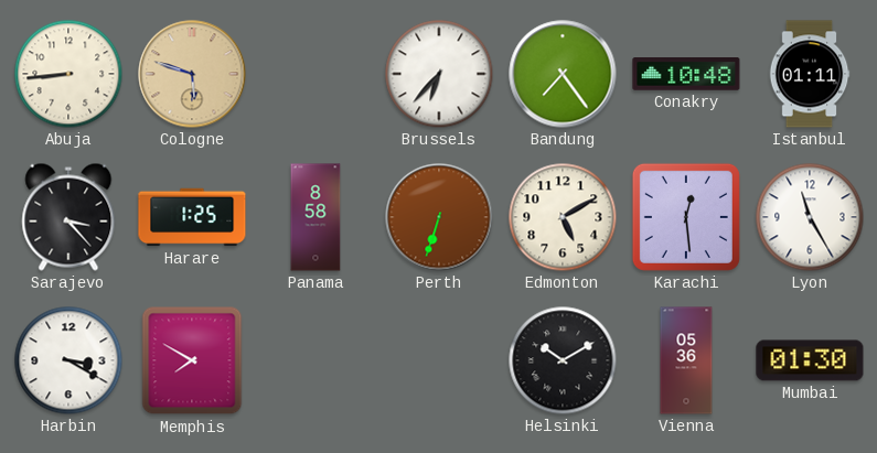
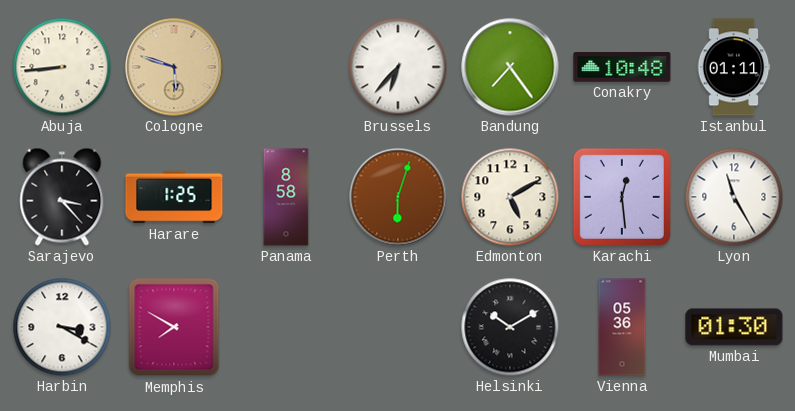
Perth: 6:33 -> 6:03
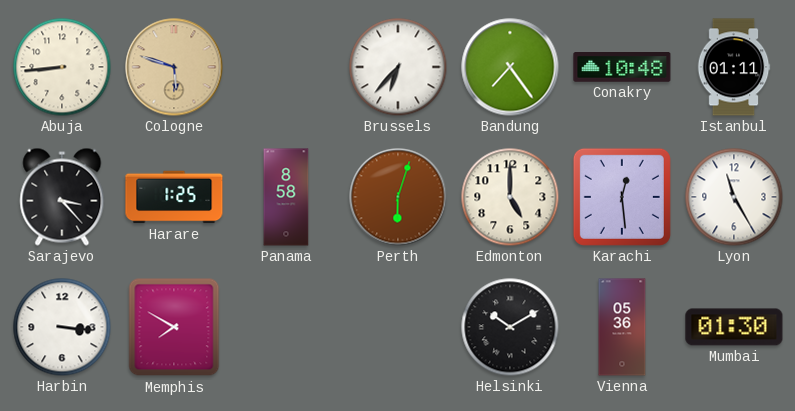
Edmonton: 5:10 -> 5:00
Harbin: 3:20 -> 3:16
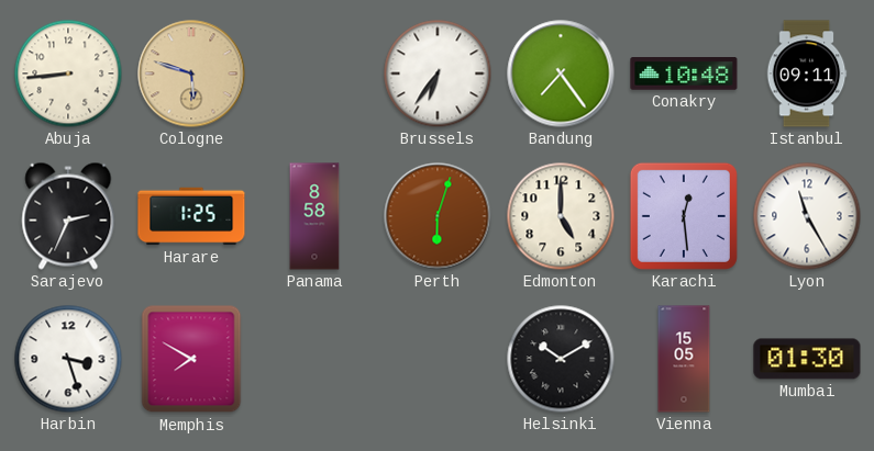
Brussels: 6:37 -> 6:36
Istanbul: 01:11 -> 09:11
Sarajevo: 3:23 -> 2:34
Harbin: 3:16 -> 3:27
Vienna: 05:36 -> 15:05
